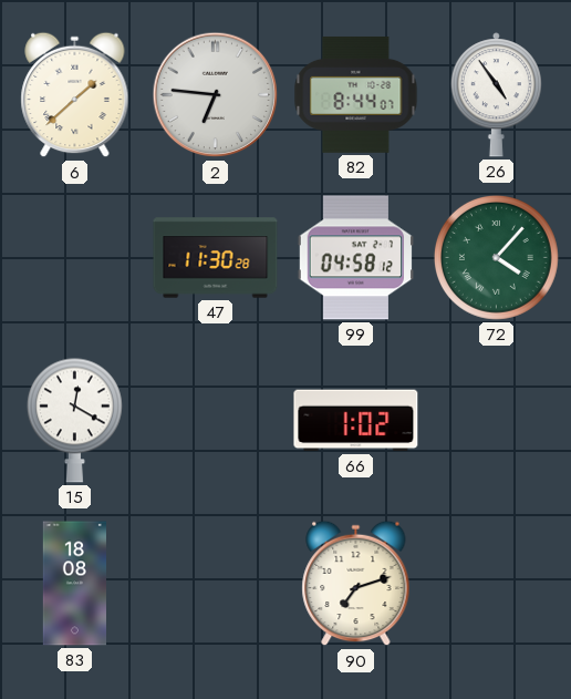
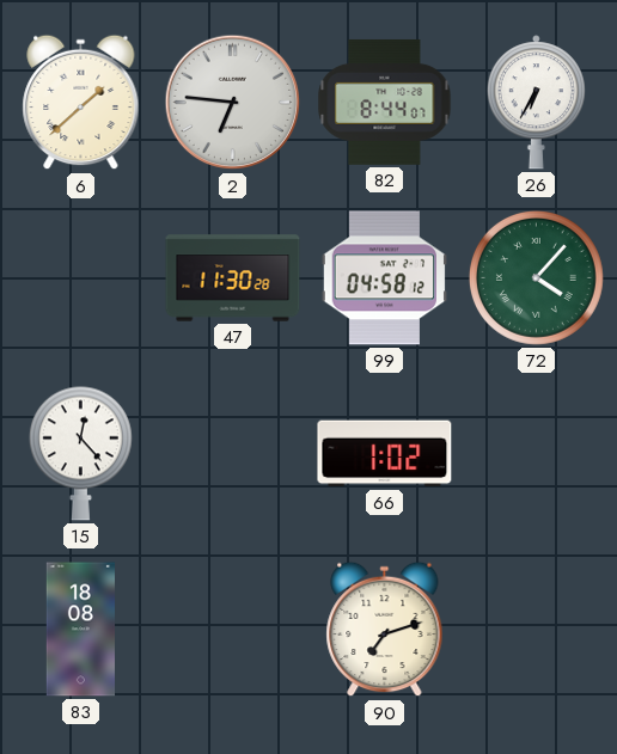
26: 4:54 -> 6:35
15: 12:20 -> 12:23
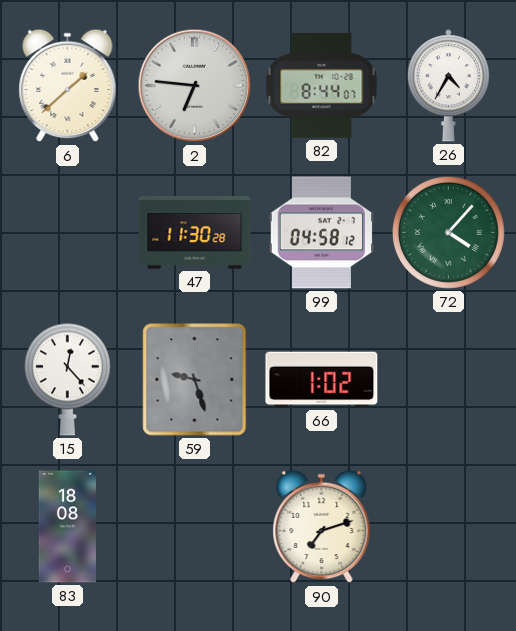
26: 6:35 -> 4:35
59: none -> 9:27
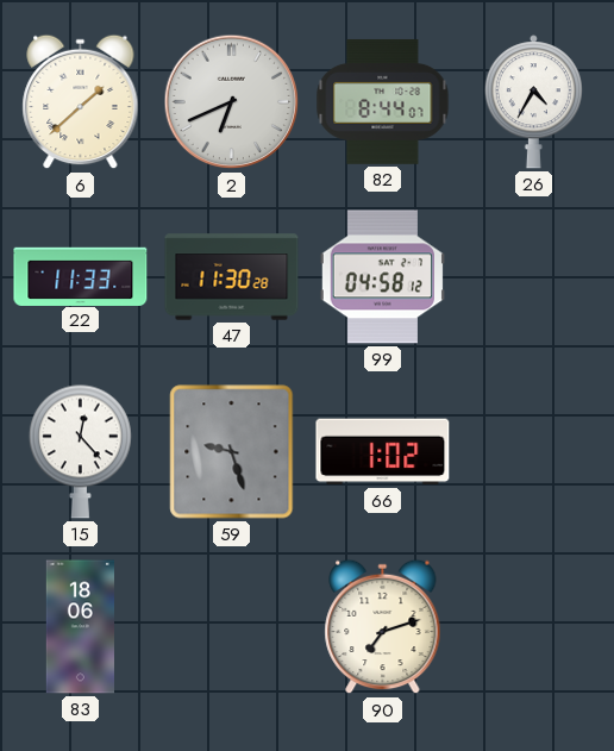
2: 6:46 -> 6:41
22: none -> 11:33
72: 4:07 -> none
83: 18:08 -> 18:06
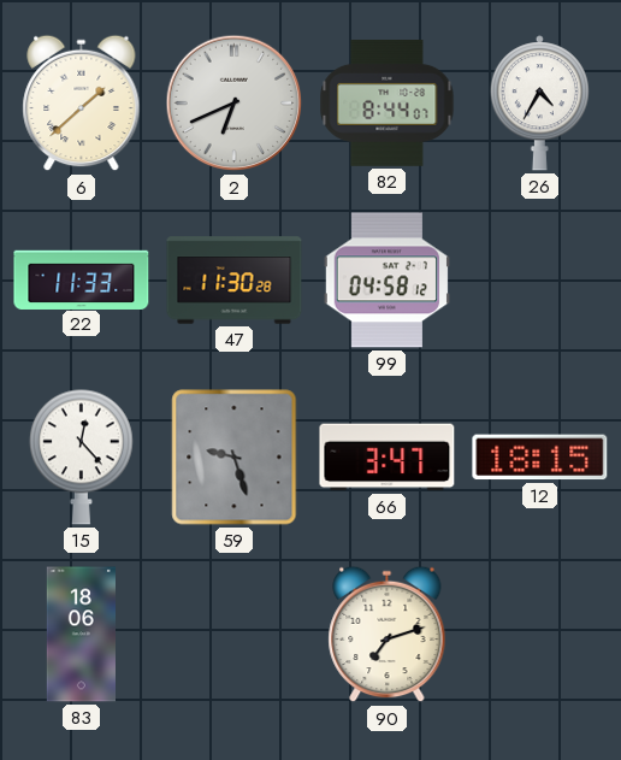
66: 1:02 -> 3:47
12: none -> 18:15
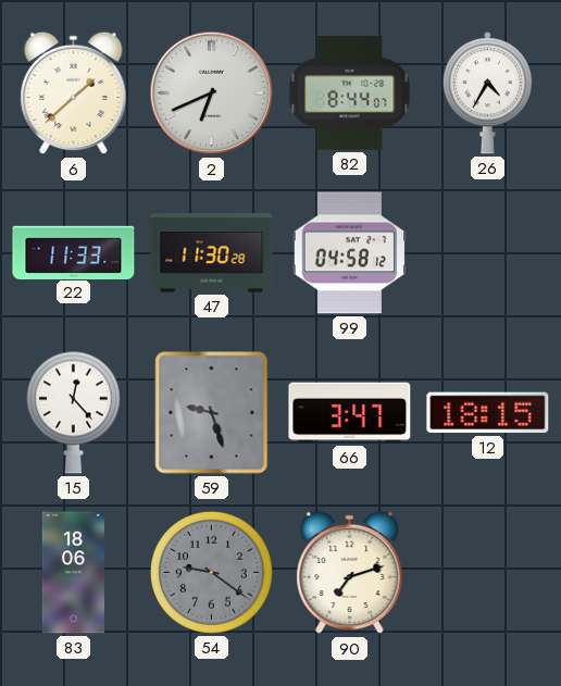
54: none -> 9:21
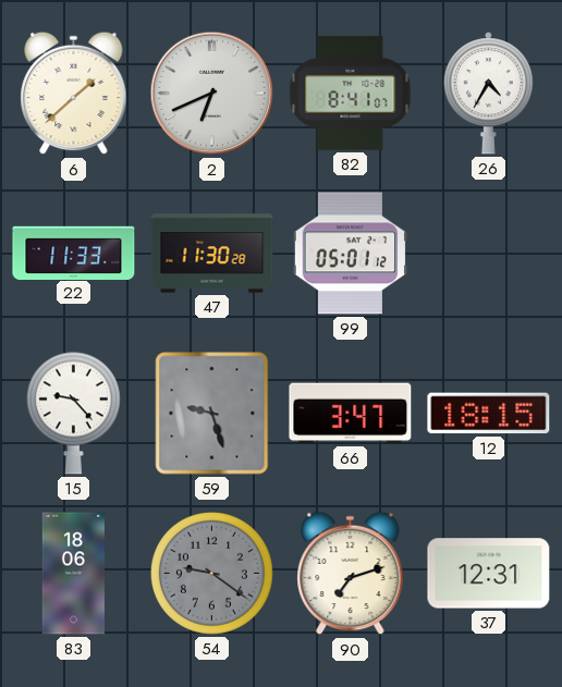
82: 8:44 -> 8:41
99: 04:58 -> 05:01
15: 12:23 -> 9:23
37: none -> 12:31
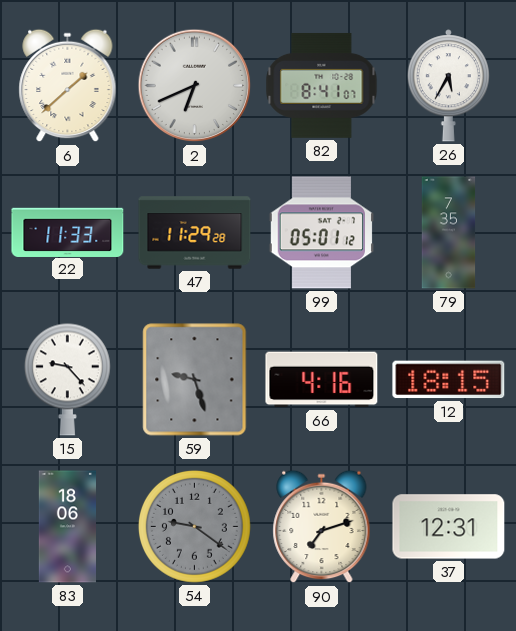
26: 4:35 -> 5:35
47: 11:30 -> 11:29
79: none -> 7:35
66: 3:47 -> 4:16
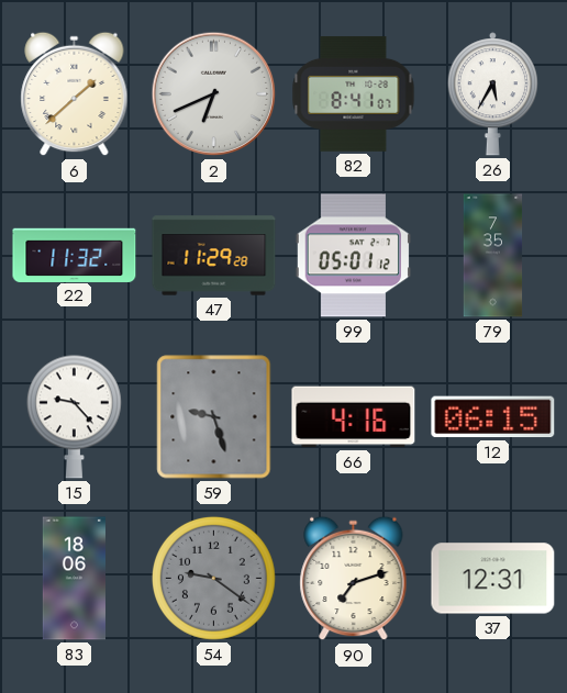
22: 11:33 -> 11:32
12: 18:15 -> 06:15
